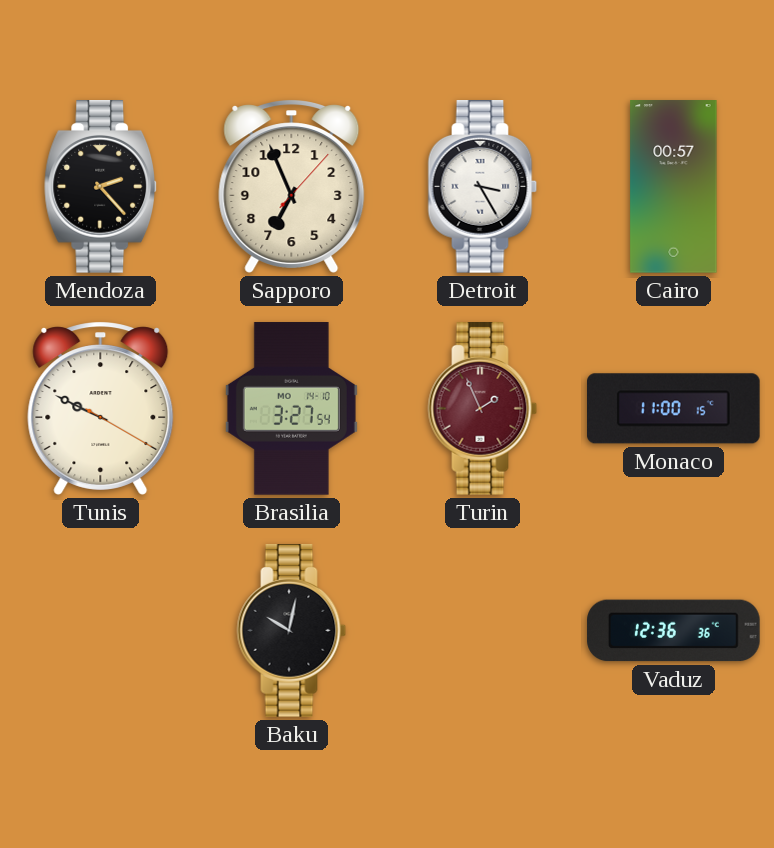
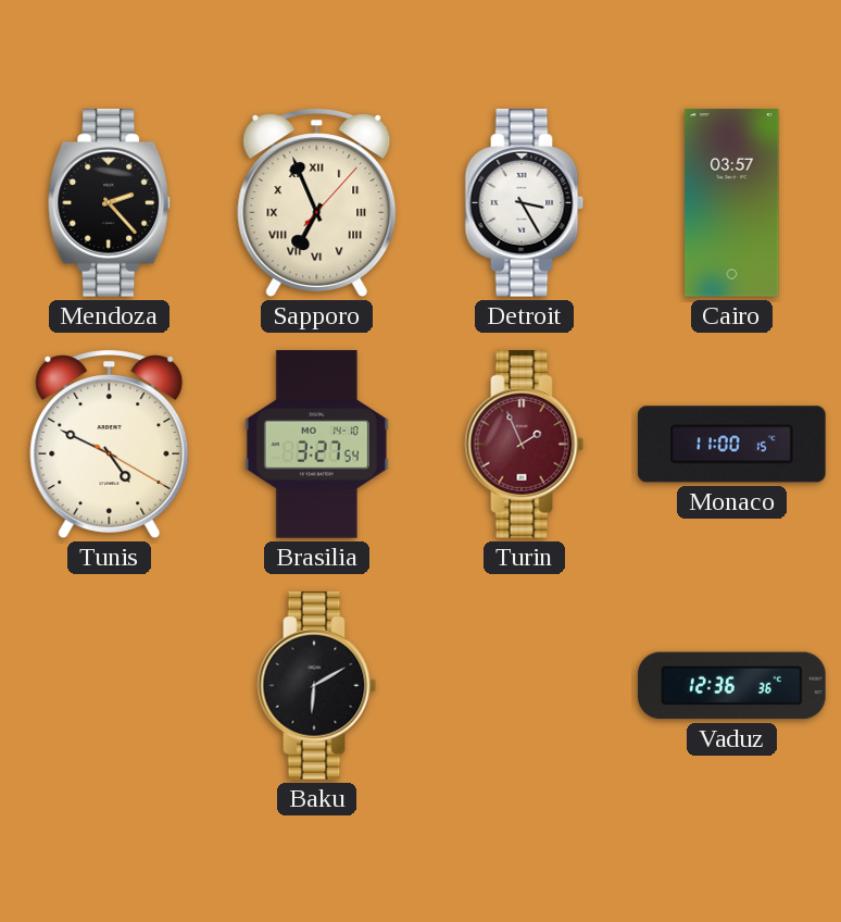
Sapporo numerals: Arabic -> Roman
Cairo: 00:57 -> 03:57
Tunis: 9:49 -> 4:49
Baku: 10:02 -> 6:10
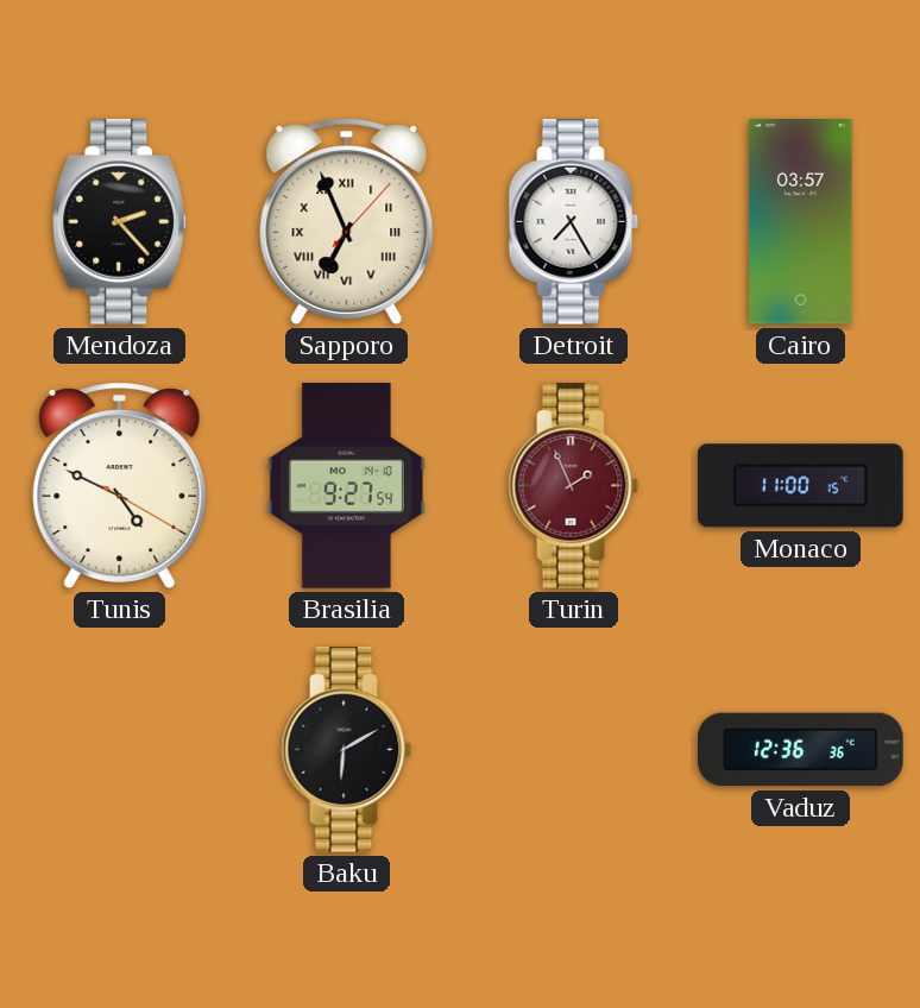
Detroit: 3:25 -> 7:25
Brasilia: 3:27 -> 9:27
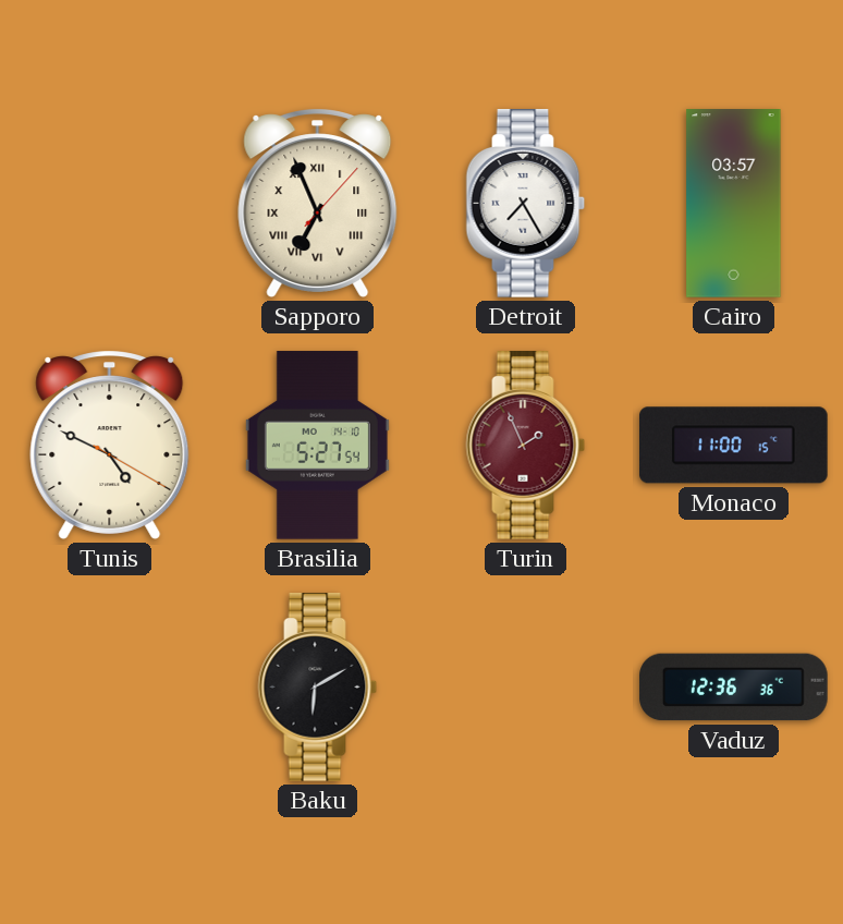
Mendoza: 2:23 -> none
Brasilia: 9:27 -> 5:27
